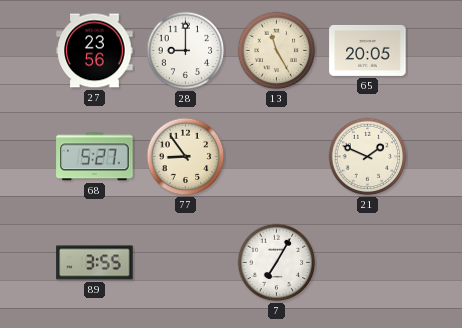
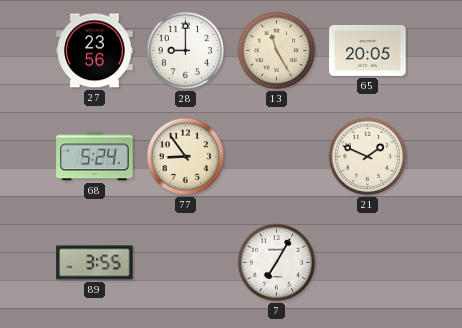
68: 5:27 -> 5:24
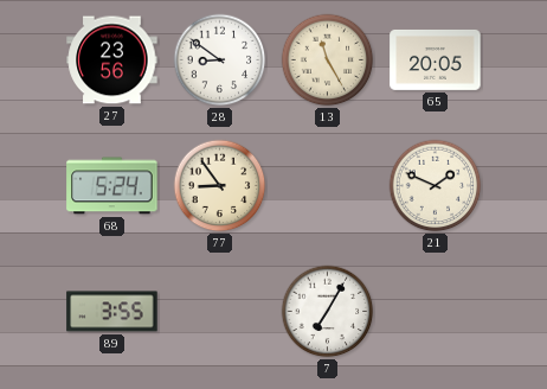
28: 9:00 -> 8:51
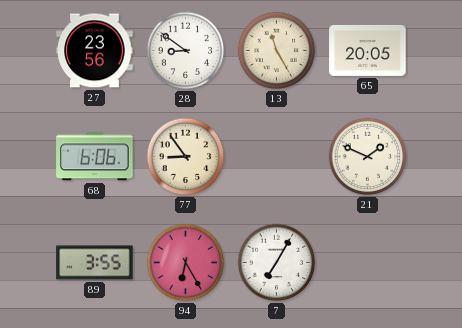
68: 5:24 -> 6:06
94: none -> 6:25
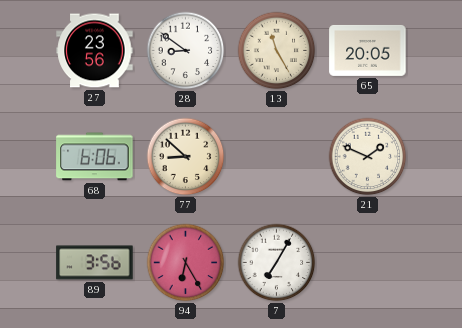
77: 8:54 -> 8:52
89: 3:55 -> 3:56
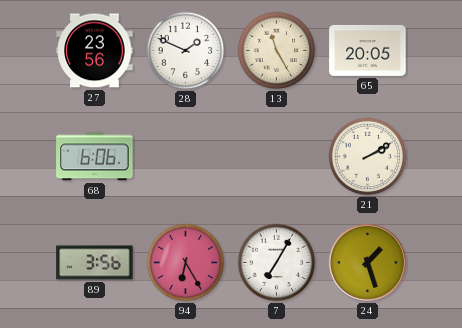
28: 8:51 -> 1:49
77: 8:52 -> none
21: 1:49 -> 2:10
24: none -> 1:27
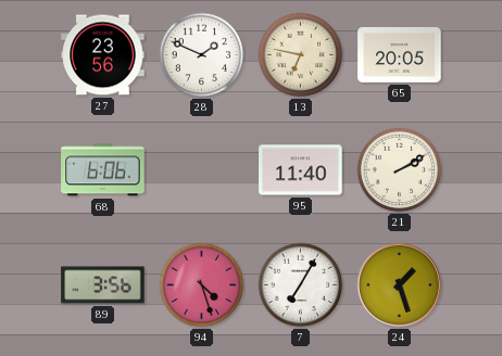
13: 11:25 -> 6:47
95: none -> 11:40
94: 6:25 -> 4:27
